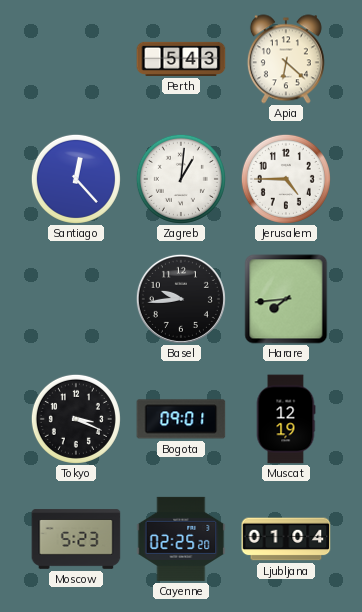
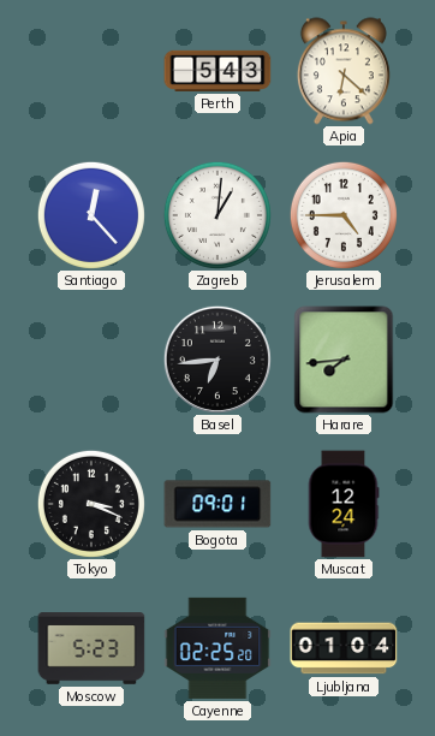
Basel: 9:44 -> 6:44
Muscat: 12:19 -> 12:24
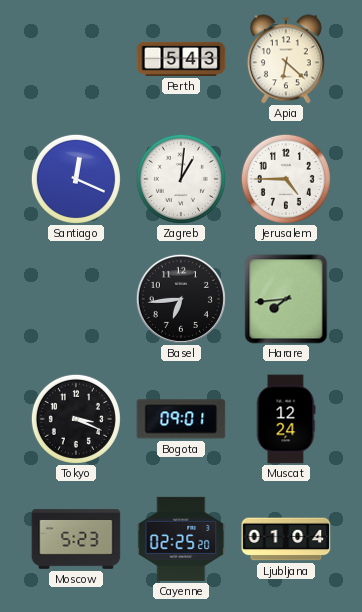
Santiago: 12:23 -> 12:19
